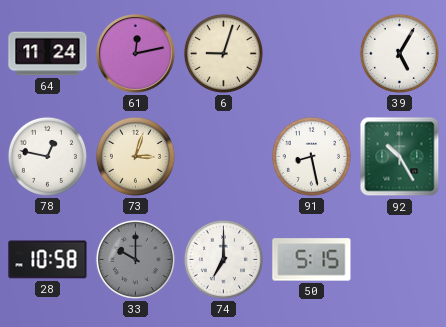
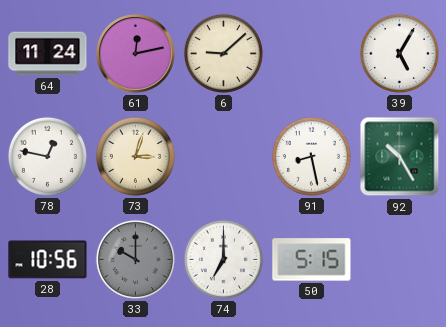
6: 9:03 -> 9:08
28: 10:58 -> 10:56
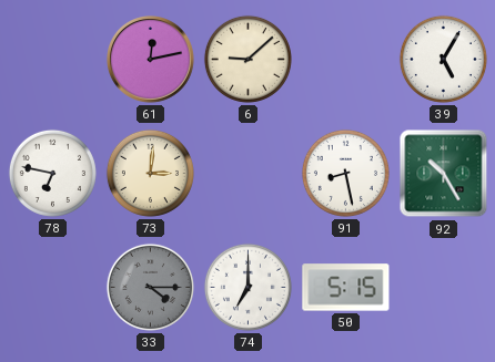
64: 11:24 -> none
78: 12:47 -> 6:47
73: 3:03 -> 3:01
28: 10:56 -> none
33: 10:00 -> 4:15
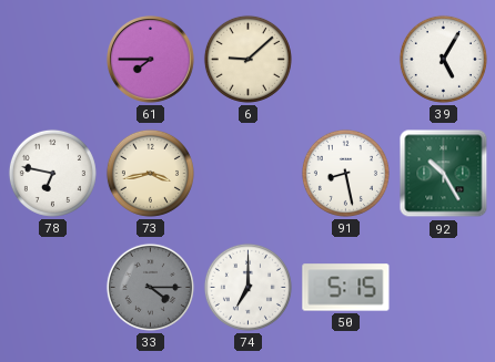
61: 12:13 -> 7:45
73: 3:01 -> 3:43
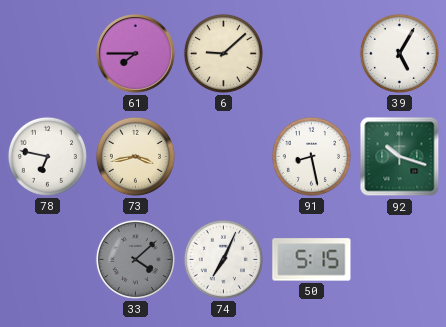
92: 10:25 -> 10:18
33: 4:15 -> 4:08
74: 7:00 -> 7:04
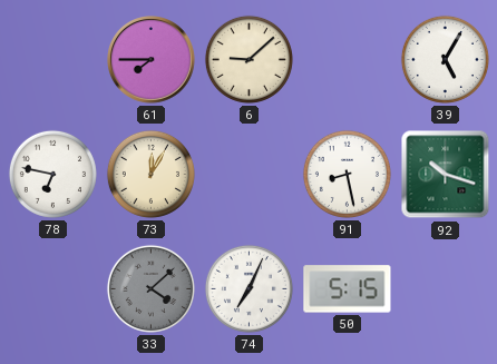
73: 3:43 -> 12:05
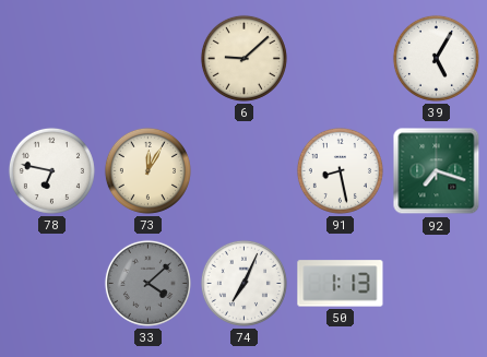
61: 7:45 -> none
92: 10:18 -> 7:18
50: 5:15 -> 1:13
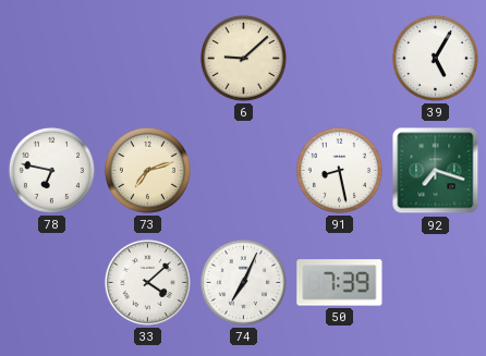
73: 12:05 -> 7:12
33 dial: grey -> white
50: 1:13 -> 7:39
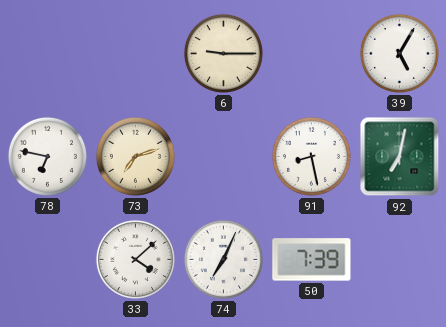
6: 9:08 -> 9:15
92: 7:18 -> 7:02
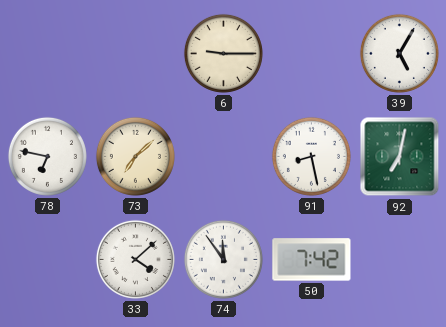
73: 7:12 -> 7:08
74: 7:04 -> 11:54
50: 7:39 -> 7:42
